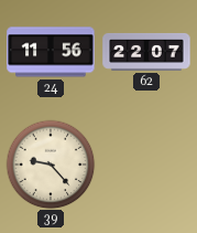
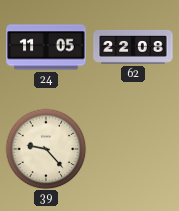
24: 11:56 -> 11:05
62: 22:07 -> 22:08
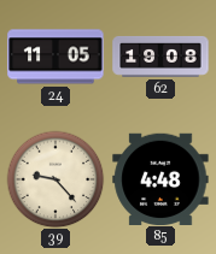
62: 22:08 -> 19:08
85: none -> 4:48
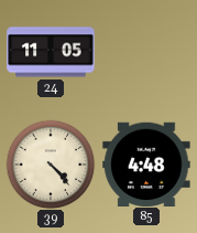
62: 19:08 -> none
39: 9:23 -> 4:23
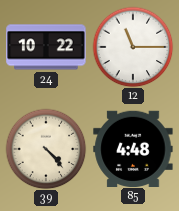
24: 11:05 -> 10:22
12: none -> 11:15
